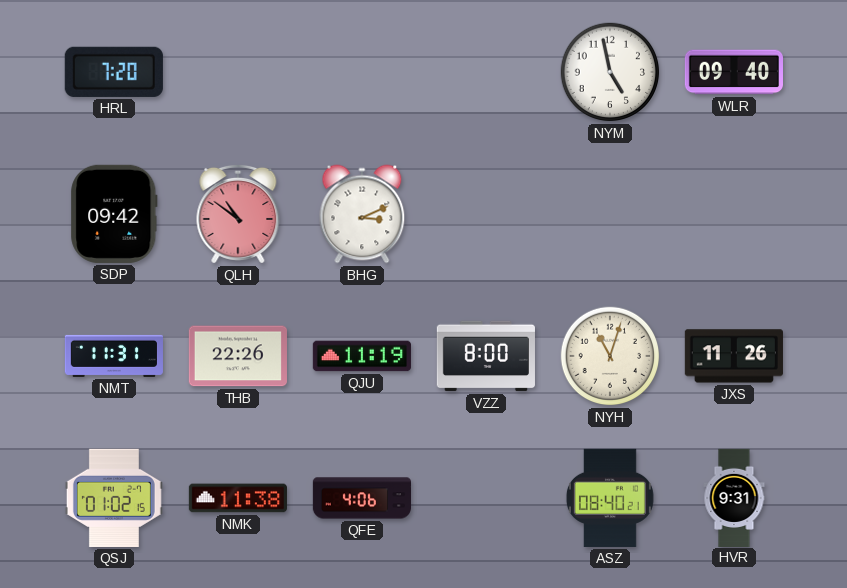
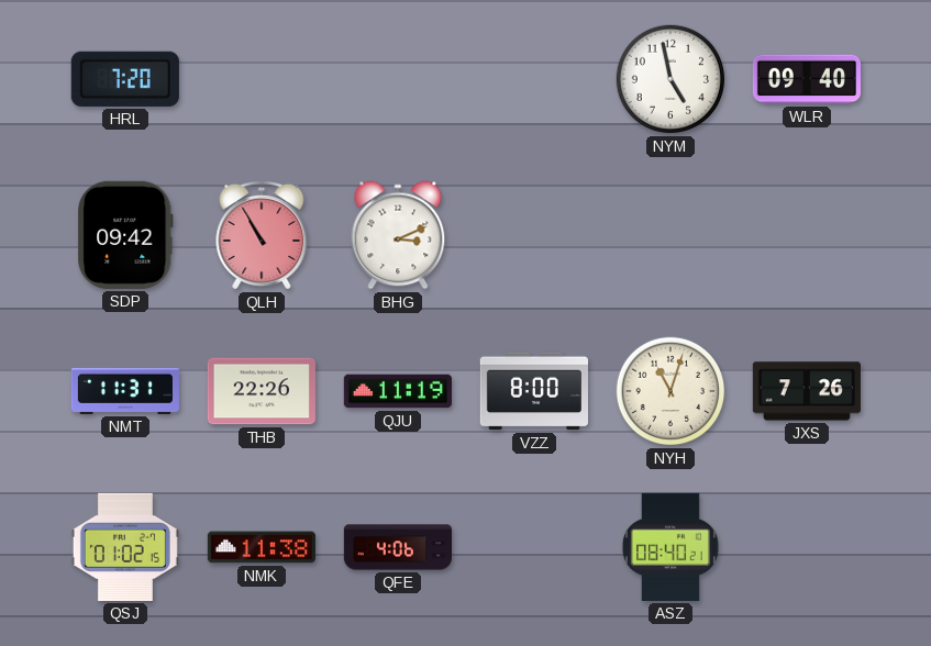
QLH: 10:51 -> 10:55
JXS: 11:26 -> 7:26
HVR: 9:31 -> none
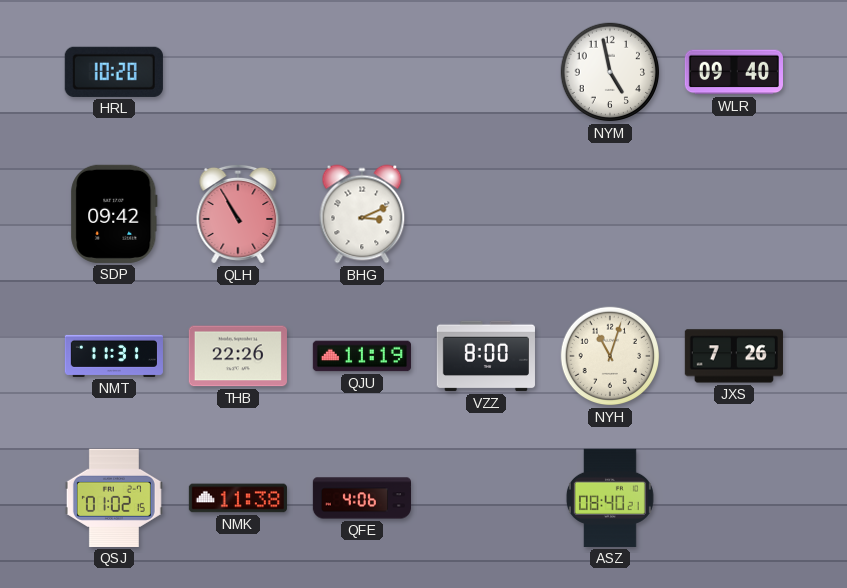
HRL: 7:20 -> 10:20
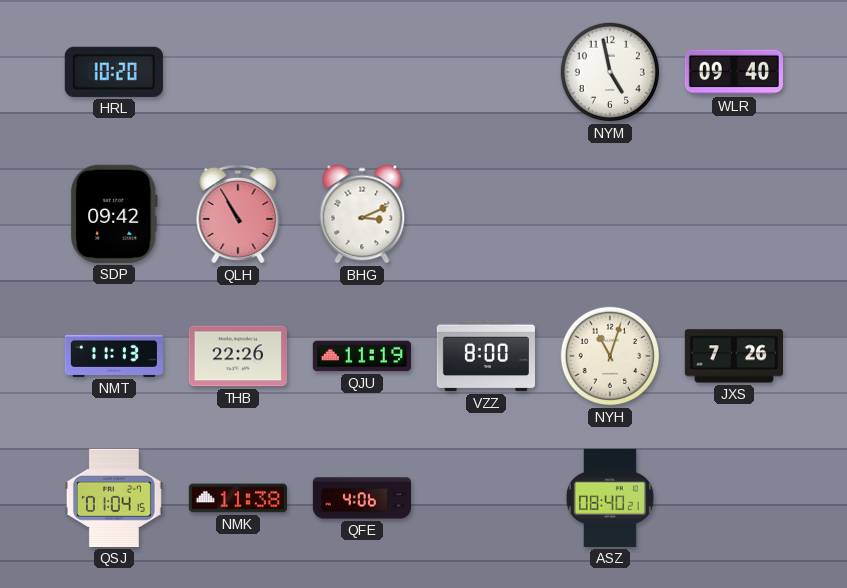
NMT: 11:31 -> 11:13
QSJ: 01:02 -> 01:04
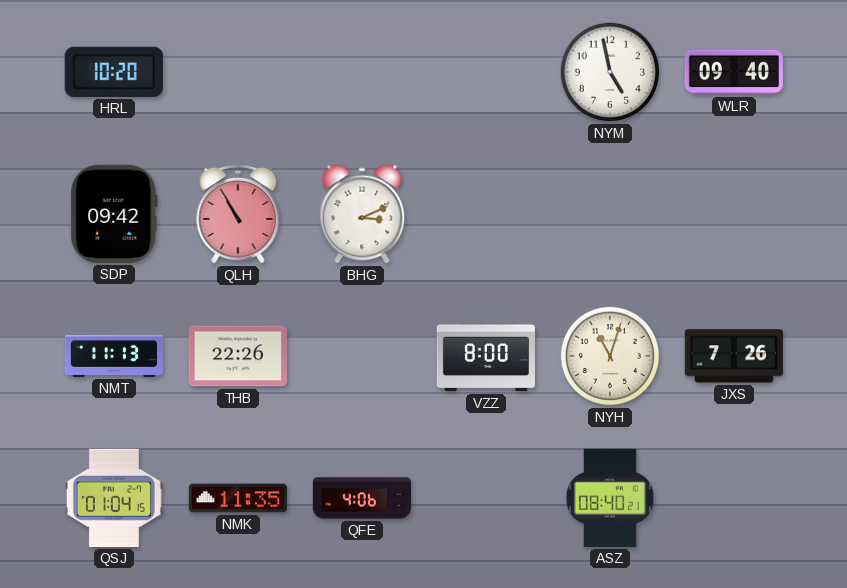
QJU: 11:19 -> none
NMK: 11:38 -> 11:35
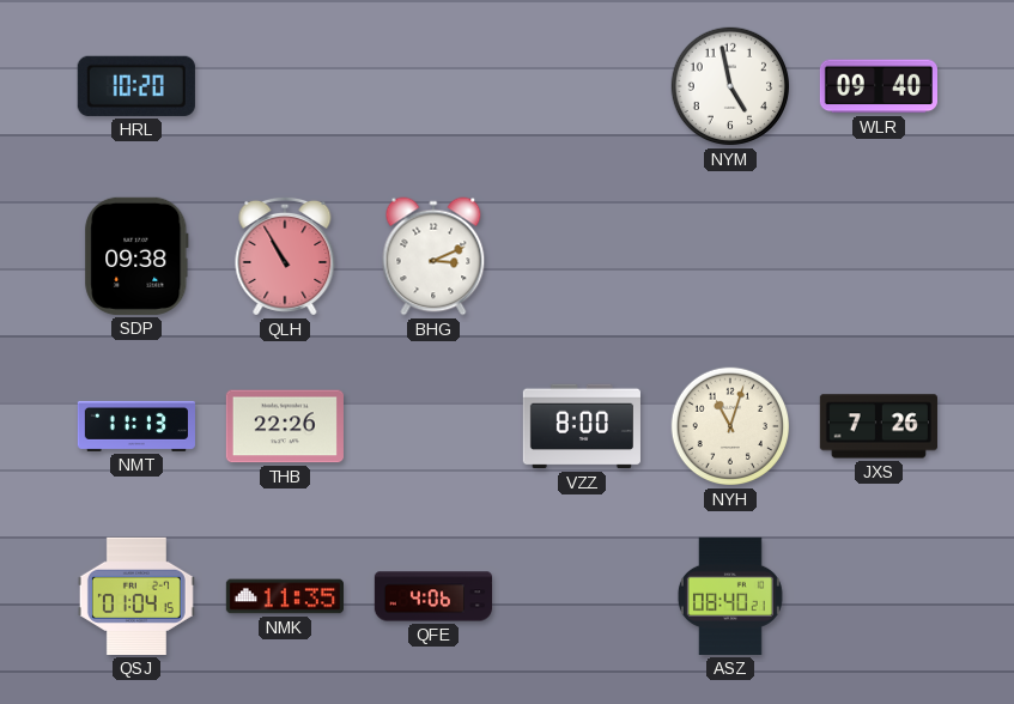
SDP: 09:42 -> 09:38
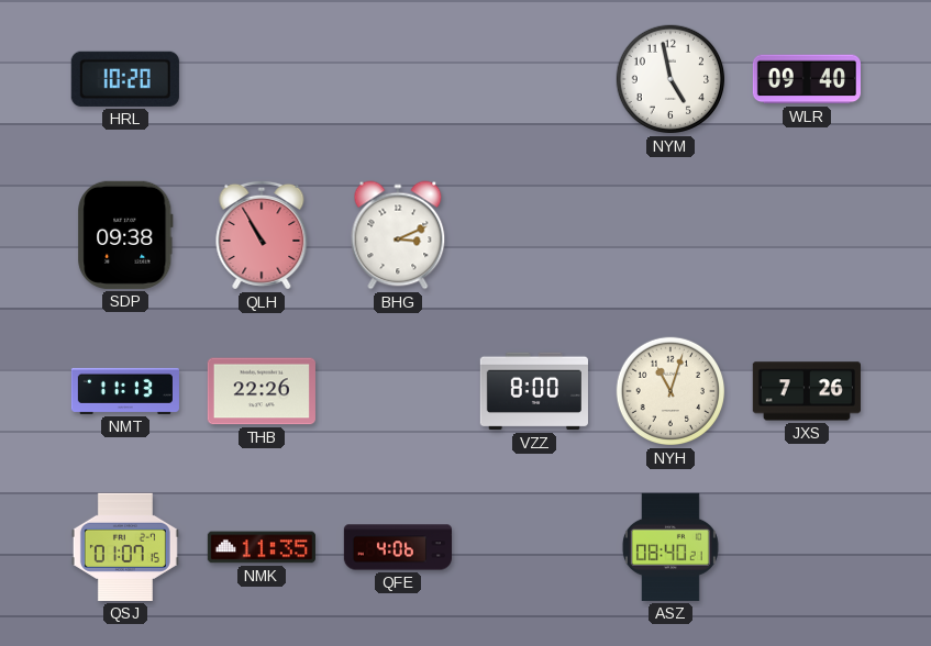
QSJ: 01:04 -> 01:07
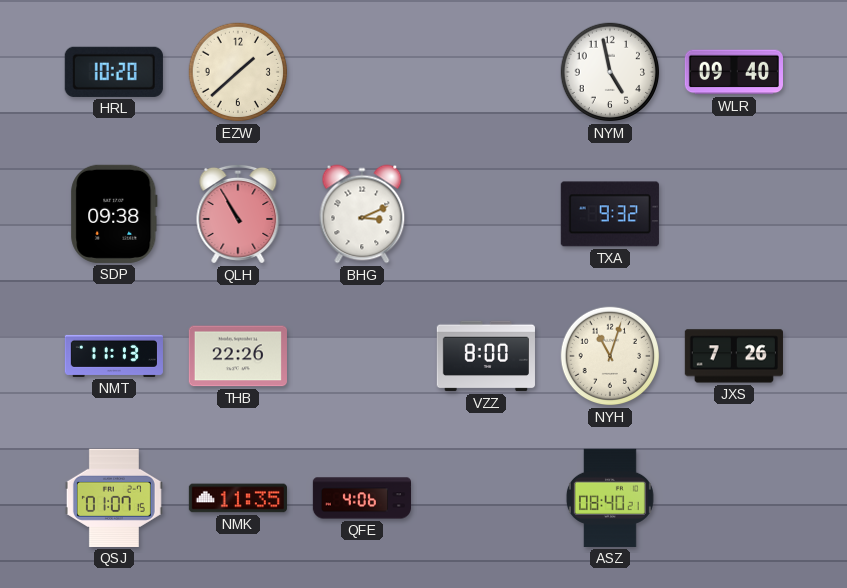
EZW: none -> 1:38
TXA: none -> 9:32
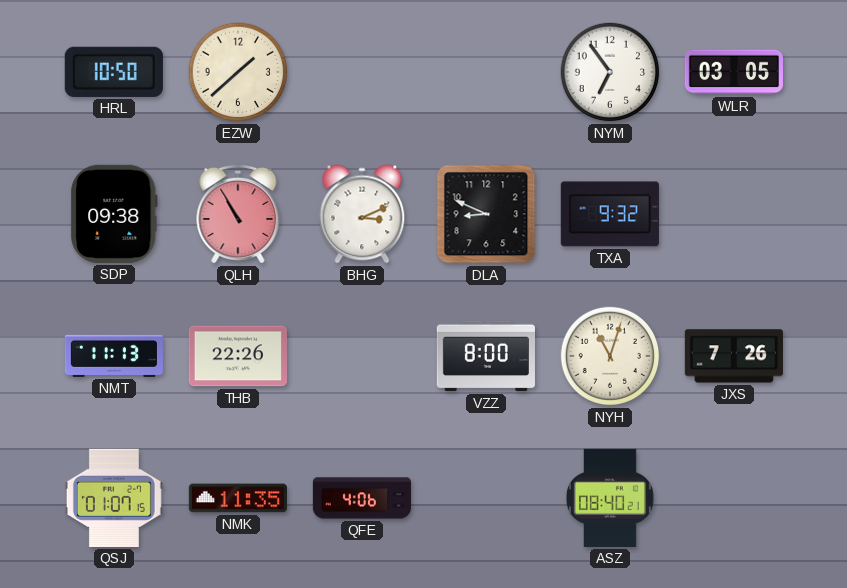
HRL: 10:20 -> 10:50
NYM: 4:58 -> 6:54
WLR: 09:40 -> 03:05
DLA: none -> 8:49
